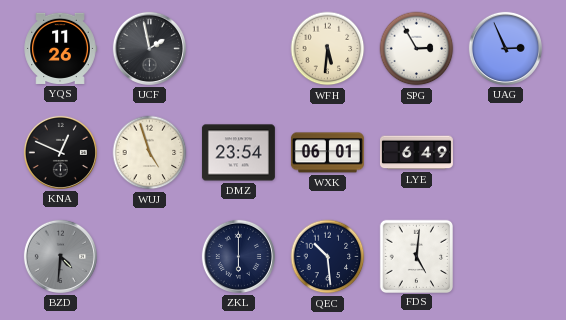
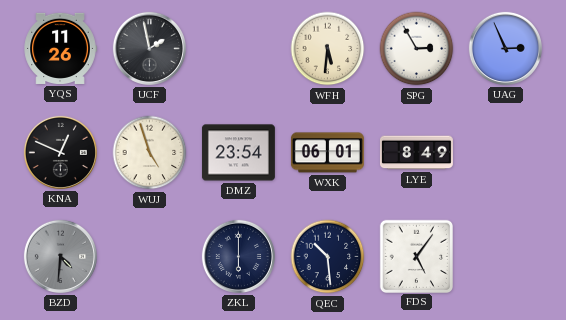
LYE: 6:49 -> 8:49
FDS: 5:01 -> 5:06
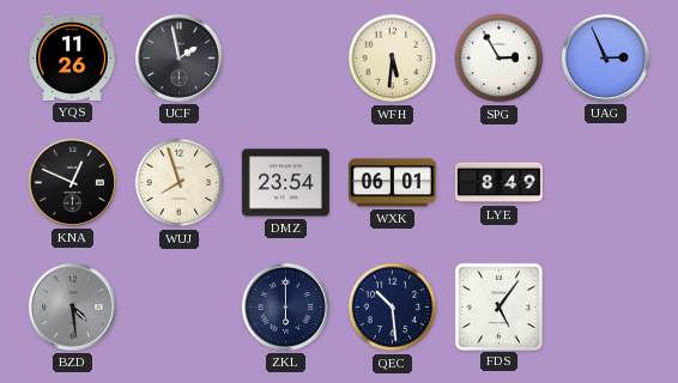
WUJ: 4:57 -> 7:57
BZD: 4:31 -> 4:29
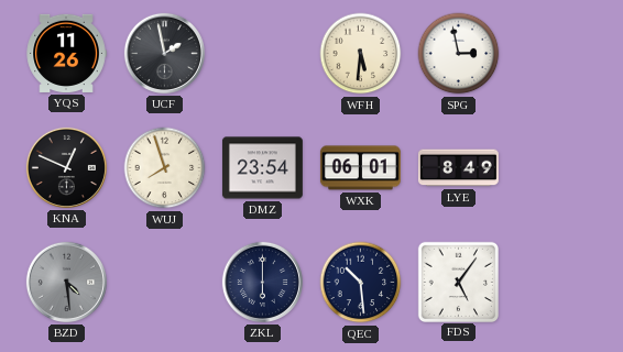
SPG: 2:55 -> 2:58
UAG: 2:56 -> none
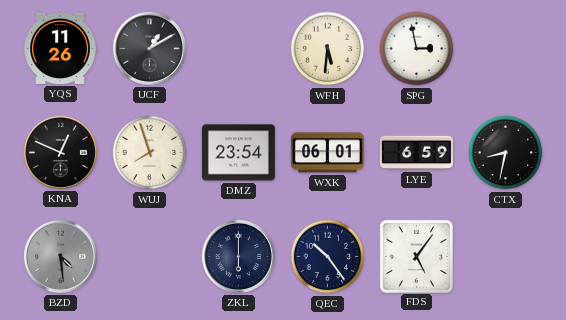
UCF: 1:58 -> 1:10
LYE: 8:49 -> 6:59
CTX: none -> 8:32
QEC: 10:29 -> 10:24
